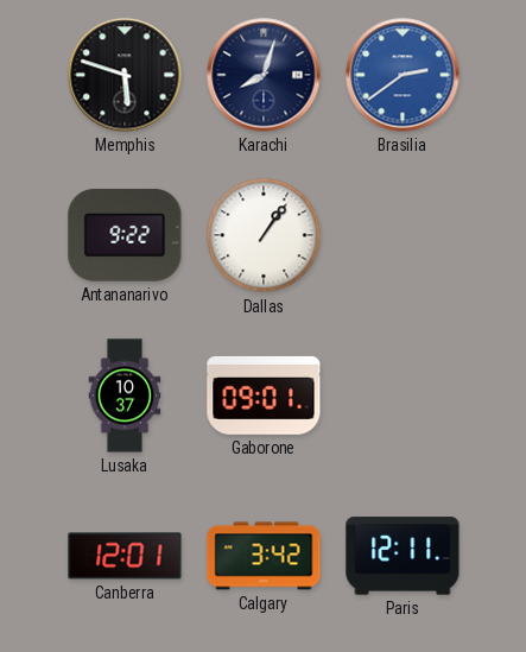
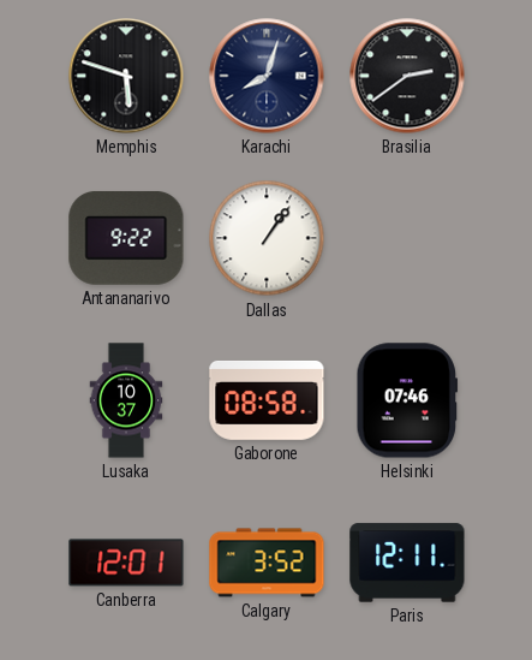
Brasilia dial: blue -> black
Gaborone: 09:01 -> 08:58
Helsinki: none -> 07:46
Calgary: 3:42 -> 3:52
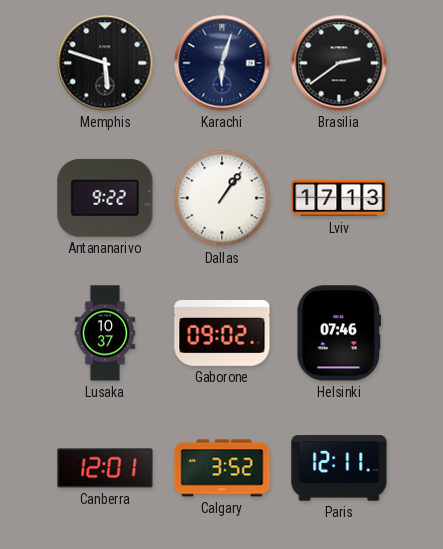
Karachi: 8:03 -> 6:03
Lviv: none -> 17:13
Gaborone: 08:58 -> 09:02
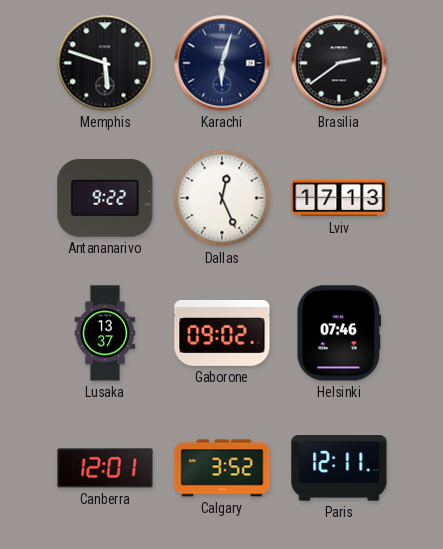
Dallas: 1:06 -> 12:26
Lusaka: 10:37 -> 13:37
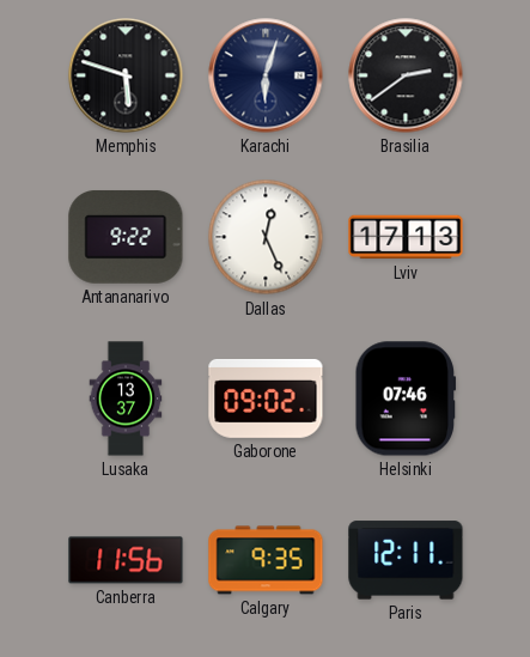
Canberra: 12:01 -> 11:56
Calgary: 3:52 -> 9:35
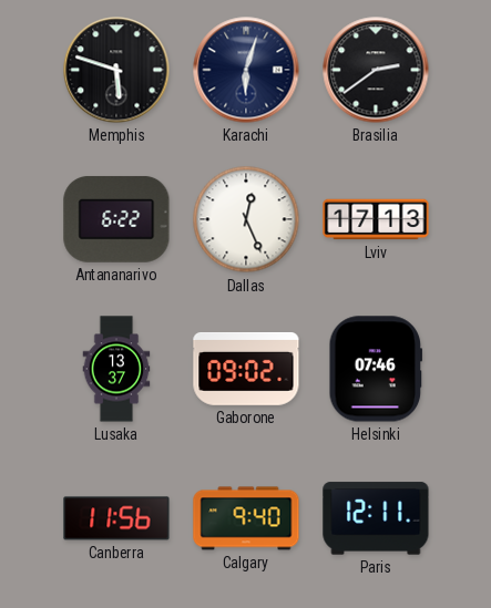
Antananarivo: 9:22 -> 6:22
Calgary: 9:35 -> 9:40
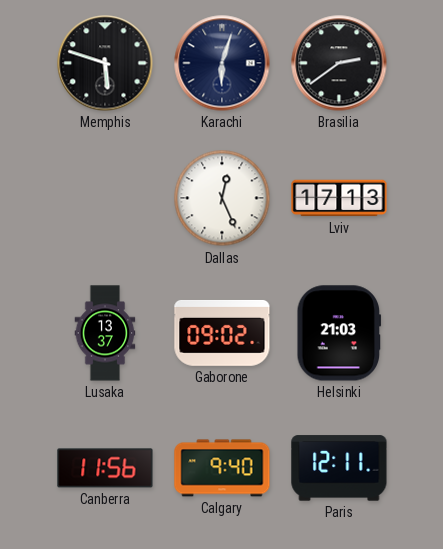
Antananarivo: 6:22 -> none
Helsinki: 07:46 -> 21:03
